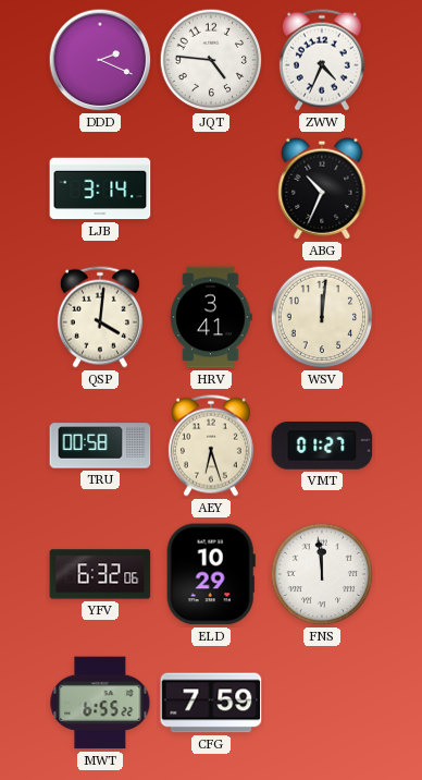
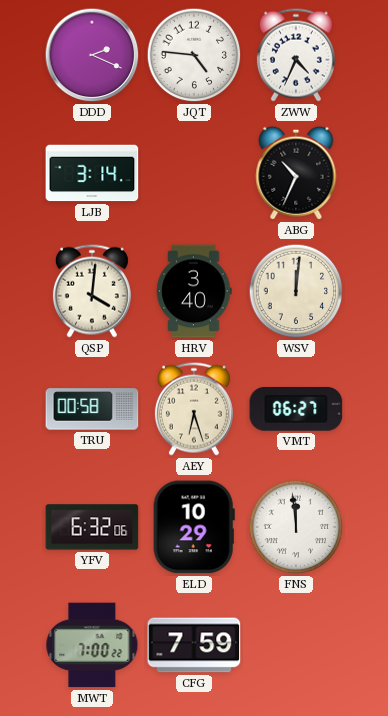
HRV: 3:41 -> 3:40
VMT: 01:27 -> 06:27
MWT: 6:55 -> 7:00
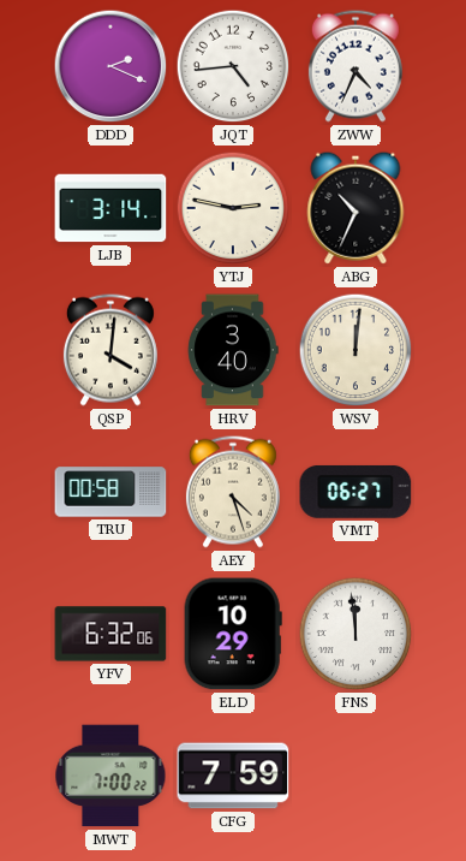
JQT: 4:46 -> 4:44
YTJ: none -> 2:47
AEY: 6:27 -> 4:27
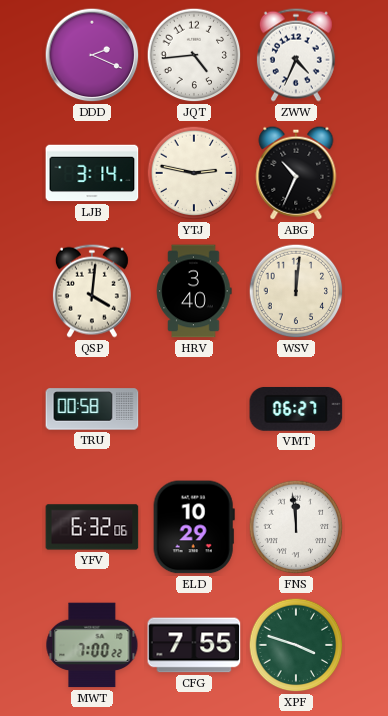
AEY: 4:27 -> none
CFG: 7:59 -> 7:55
XPF: none -> 3:48
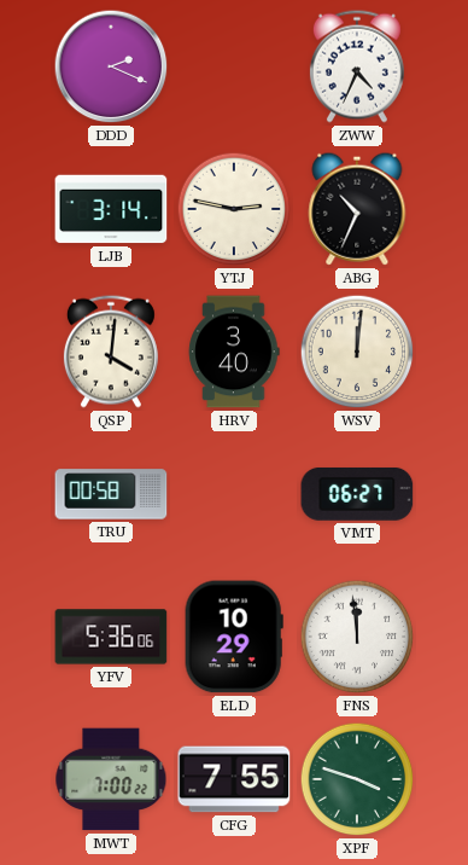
JQT: 4:44 -> none
YFV: 6:32 -> 5:36
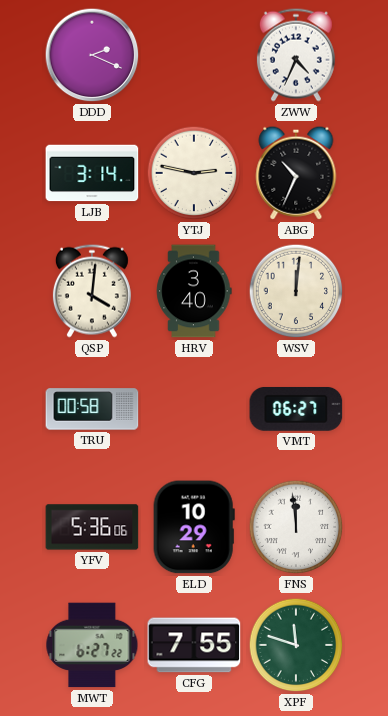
MWT: 7:00 -> 6:27
XPF: 3:48 -> 11:48
